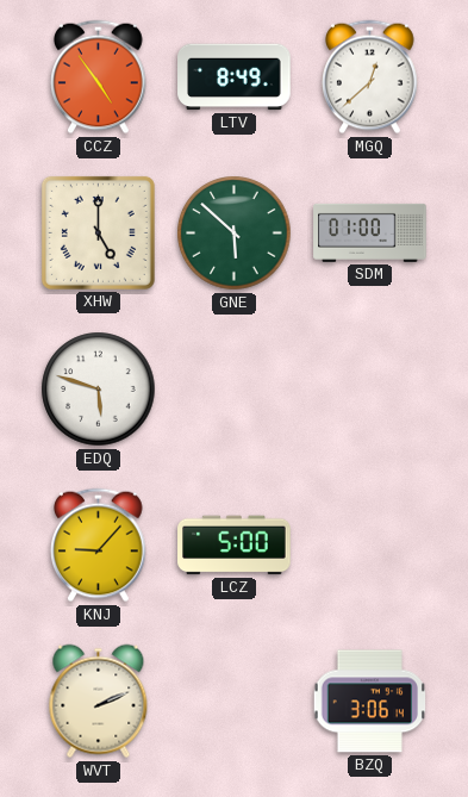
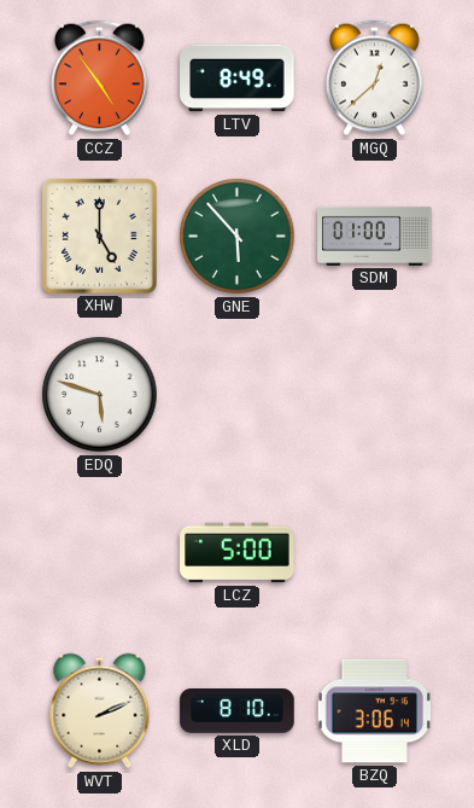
GNE: 5:52 -> 5:53
KNJ: 9:07 -> none
XLD: none -> 8:10
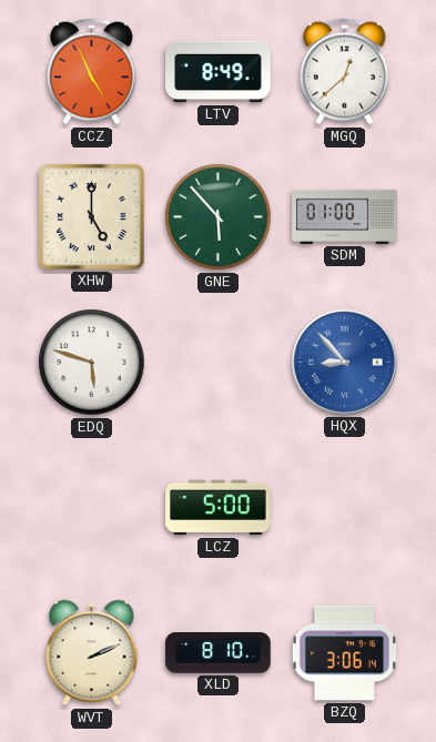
CCZ: 4:54 -> 4:56
HQX: none -> 8:53
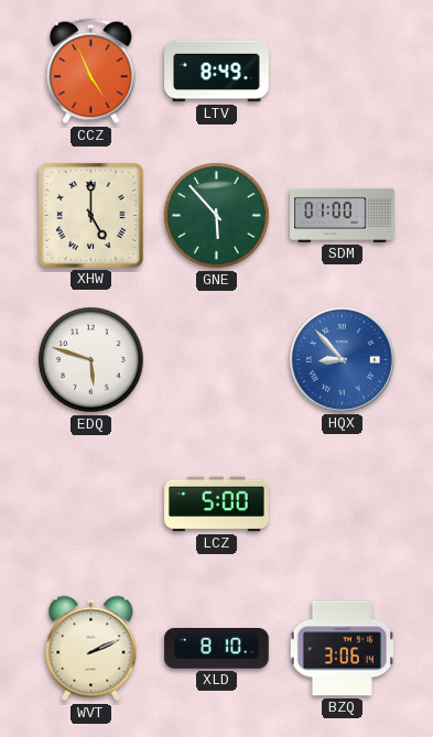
MGQ: 12:38 -> none
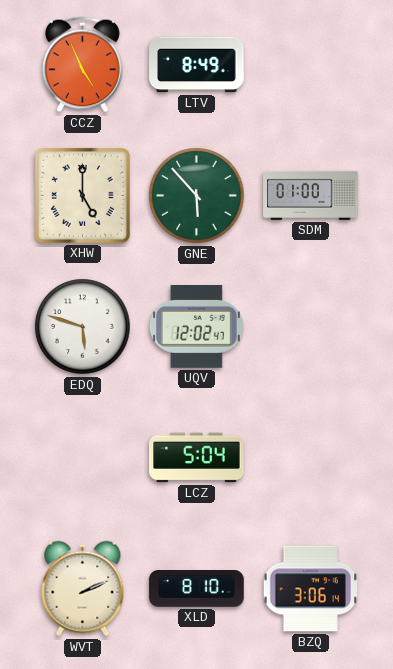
UQV: none -> 12:02
HQX: 8:53 -> none
LCZ: 5:00 -> 5:04
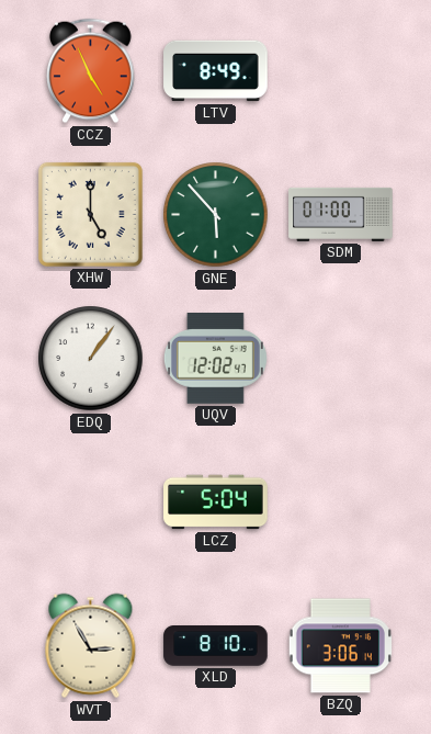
EDQ: 5:48 -> 1:06
WVT: 2:11 -> 2:55
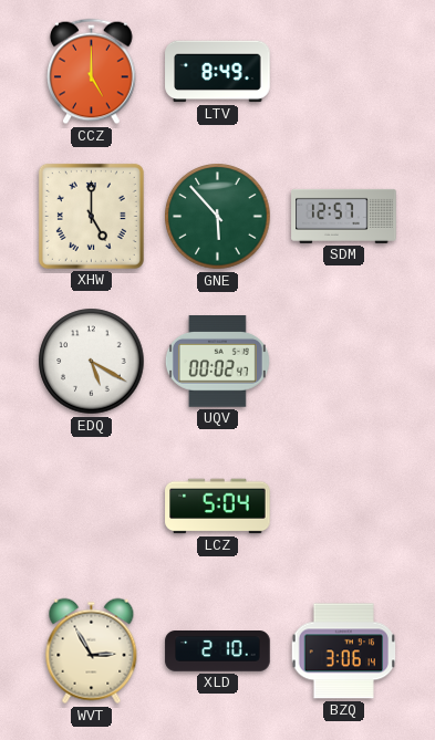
CCZ: 4:56 -> 5:00
SDM: 01:00 -> 12:57
EDQ: 1:06 -> 5:20
UQV: 12:02 -> 00:02
XLD: 8:10 -> 2:10
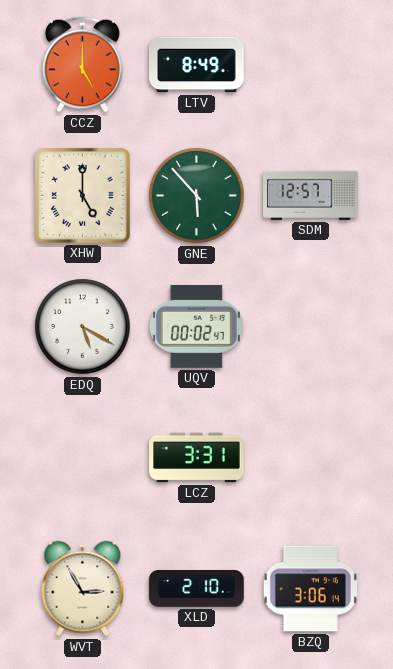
LCZ: 5:04 -> 3:31
